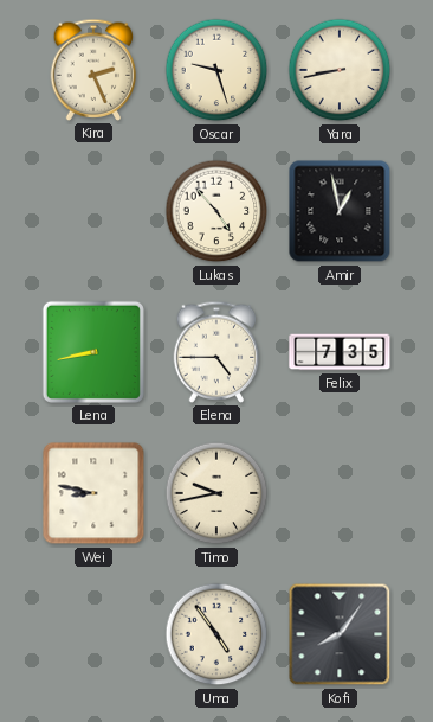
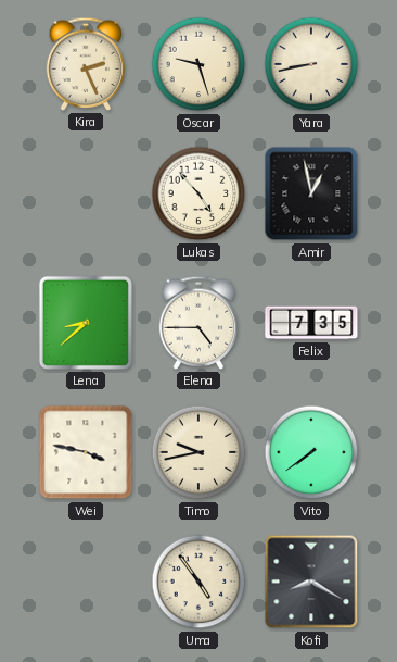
Lena: 8:43 -> 8:38
Wei: 8:47 -> 3:47
Vito: none -> 7:39
Kofi: 8:06 -> 8:20
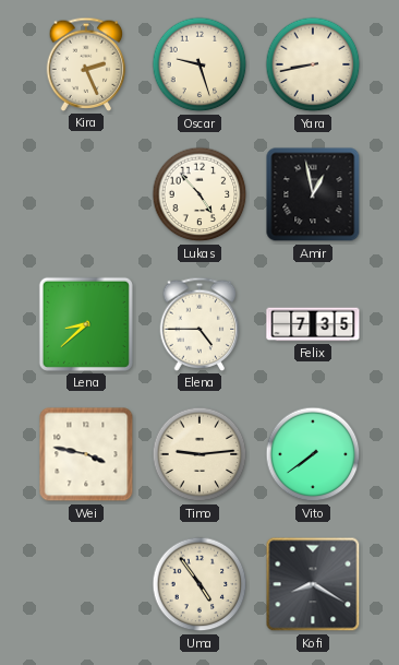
Timo: 9:43 -> 9:14
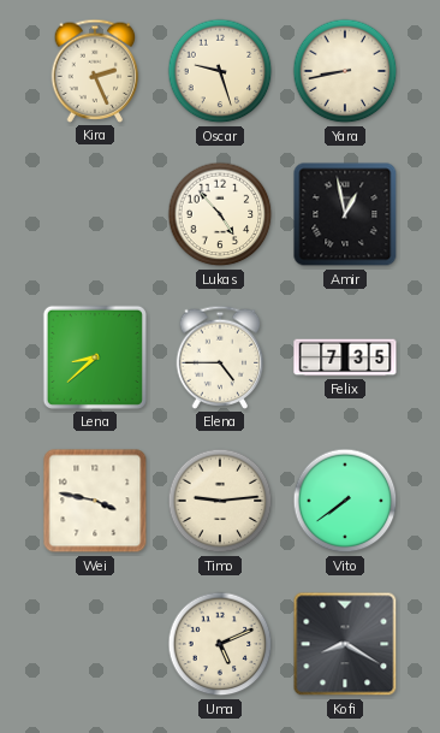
Uma: 4:54 -> 5:11
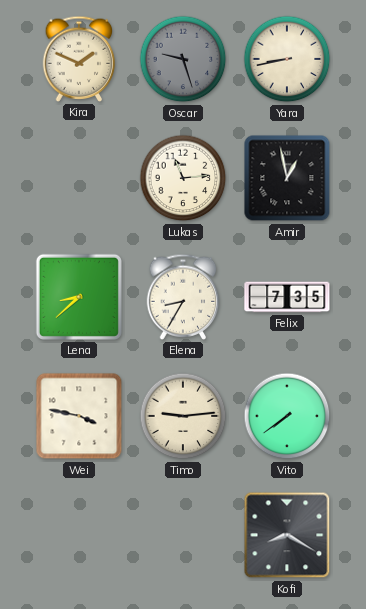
Kira: 2:26 -> 1:49
Oscar dial: cream -> grey
Lukas: 4:53 -> 11:14
Elena: 4:45 -> 8:35
Uma: 5:11 -> none
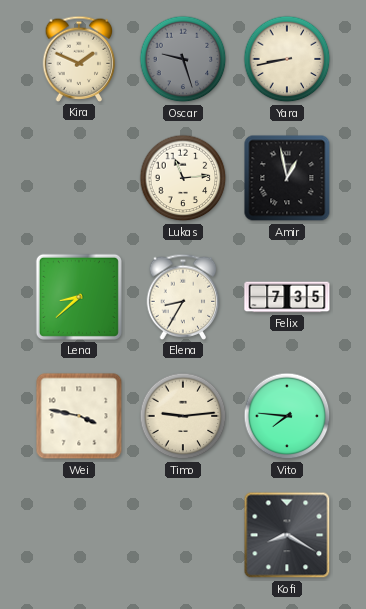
Vito: 7:39 -> 7:46
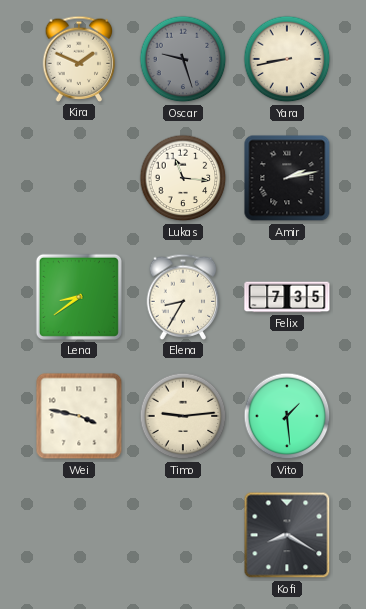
Lukas: 11:14 -> 11:16
Amir: 12:58 -> 2:13
Lena: 8:38 -> 8:39
Vito: 7:46 -> 1:29
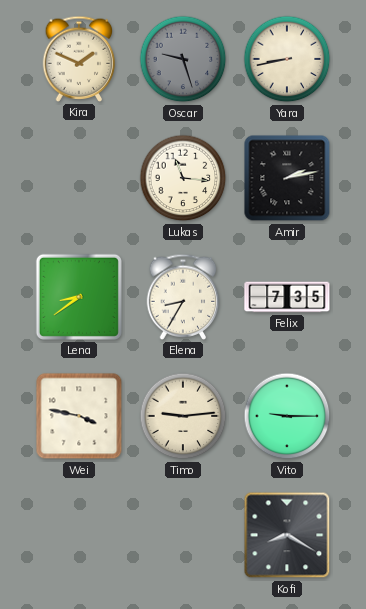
Vito: 1:29 -> 9:15
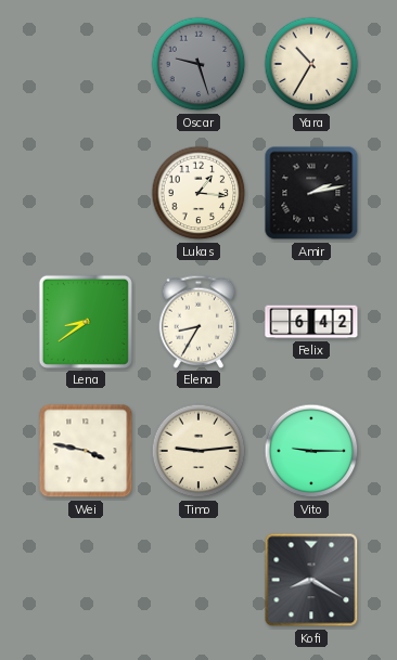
Kira: 1:49 -> none
Yara: 8:43 -> 10:35
Lukas: 11:16 -> 1:16
Felix: 7:35 -> 6:42
